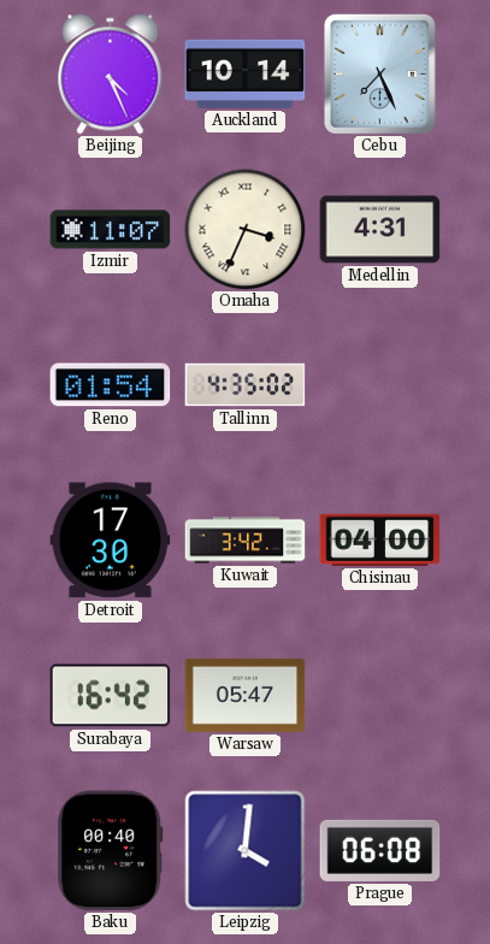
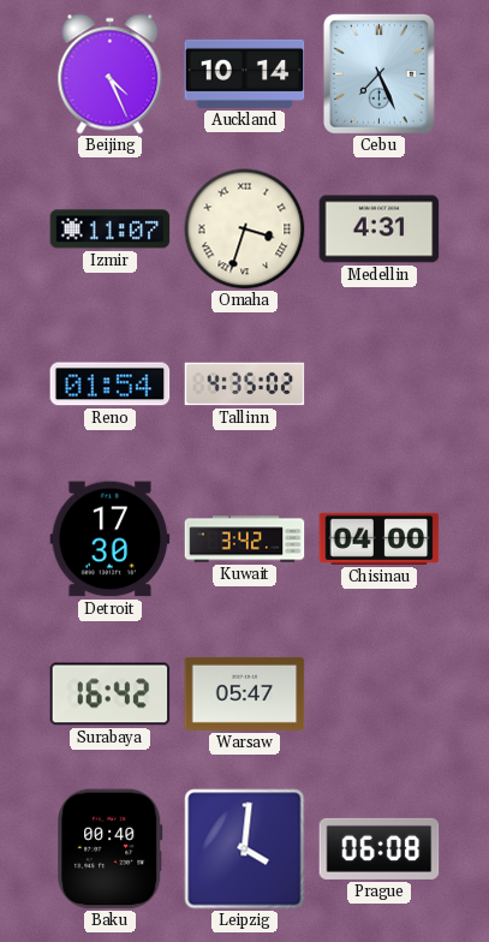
Omaha: 3:34 -> 3:33
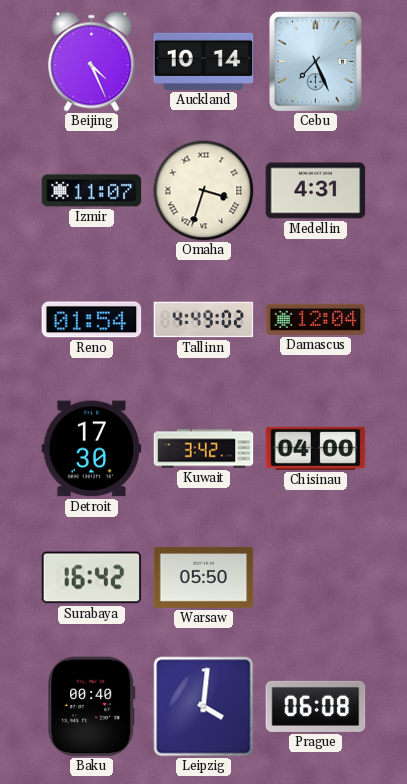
Tallinn: 4:35 -> 4:49
Damascus: none -> 12:04
Warsaw: 05:47 -> 05:50
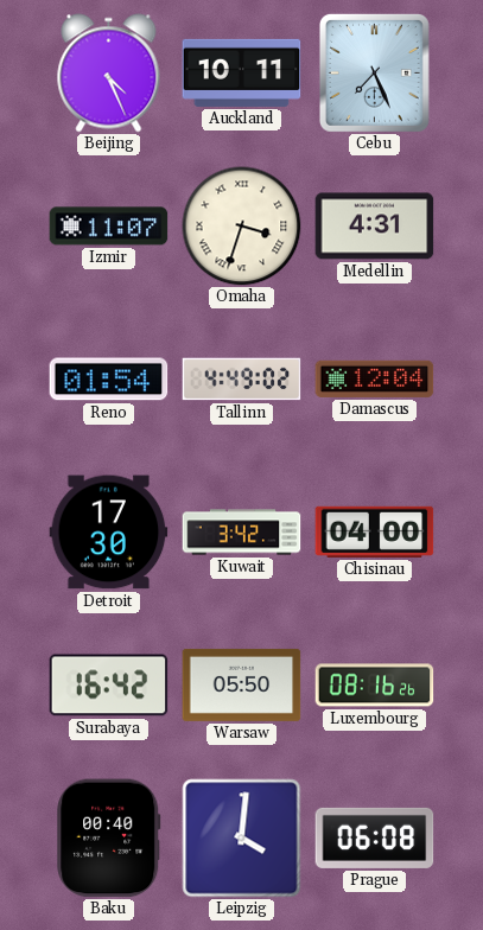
Auckland: 10:14 -> 10:11
Luxembourg: none -> 08:16
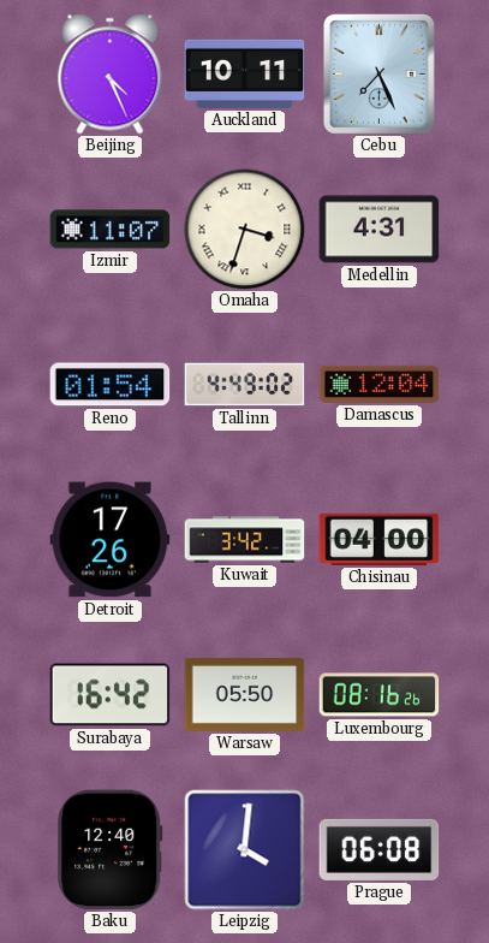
Detroit: 17:30 -> 17:26
Baku: 00:40 -> 12:40
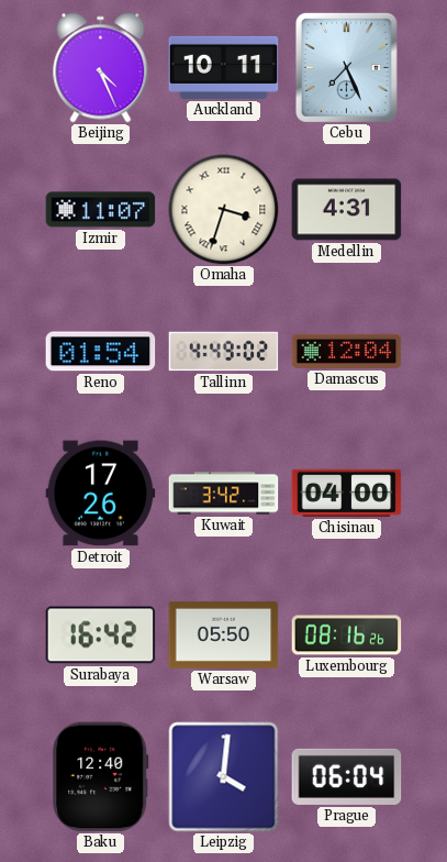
Prague: 06:08 -> 06:04
